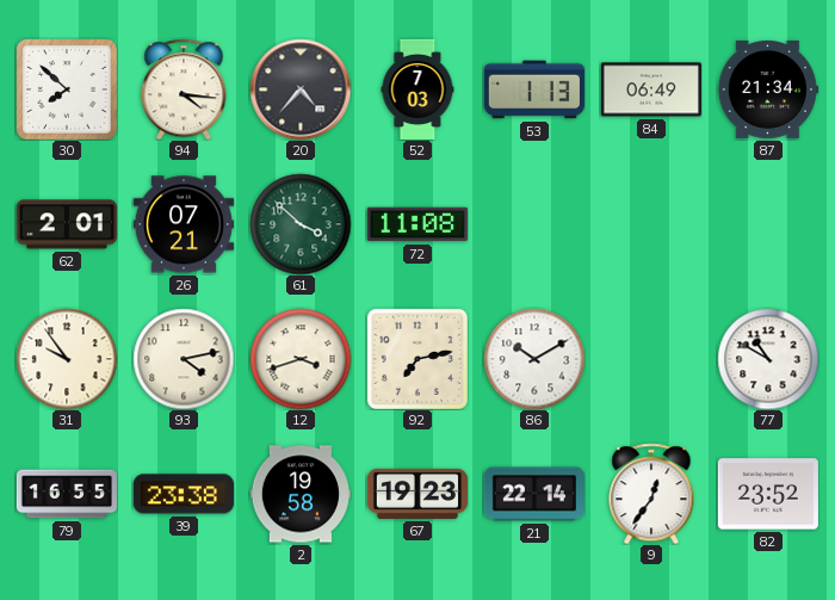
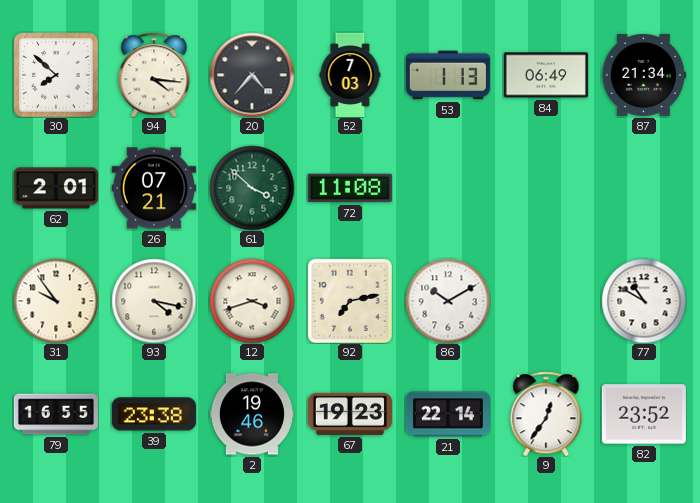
93: 4:13 -> 4:17
2: 19:58 -> 19:46
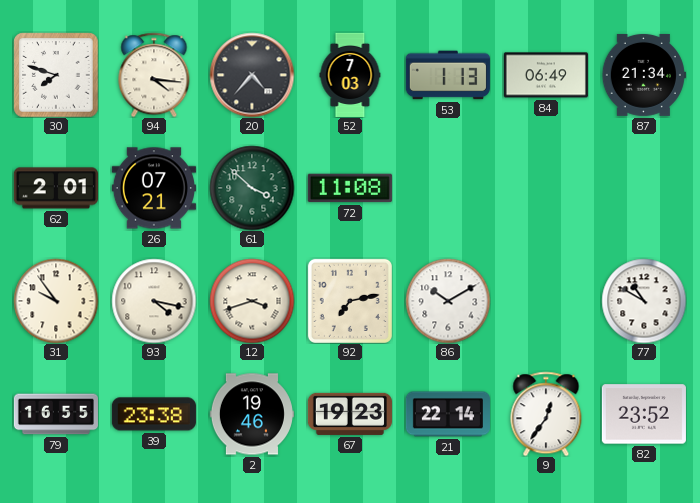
30: 7:52 -> 7:48
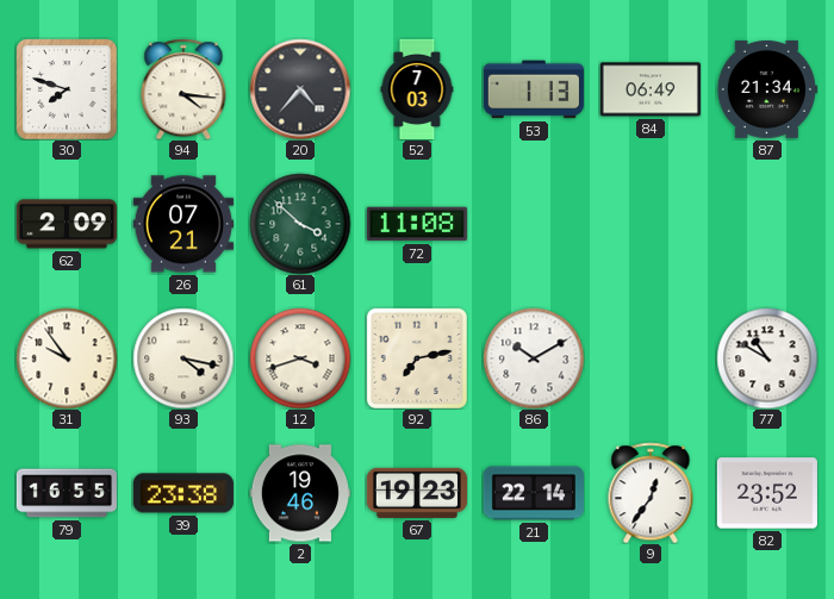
62: 2:01 -> 2:09
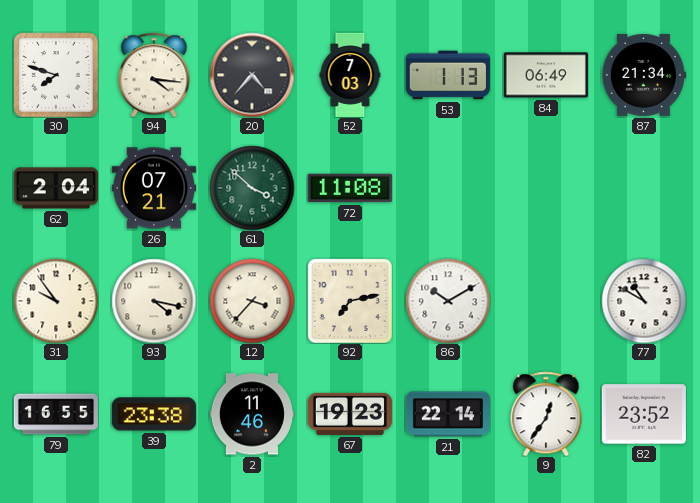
62: 2:09 -> 2:04
12: 3:42 -> 3:37
2: 19:46 -> 11:46
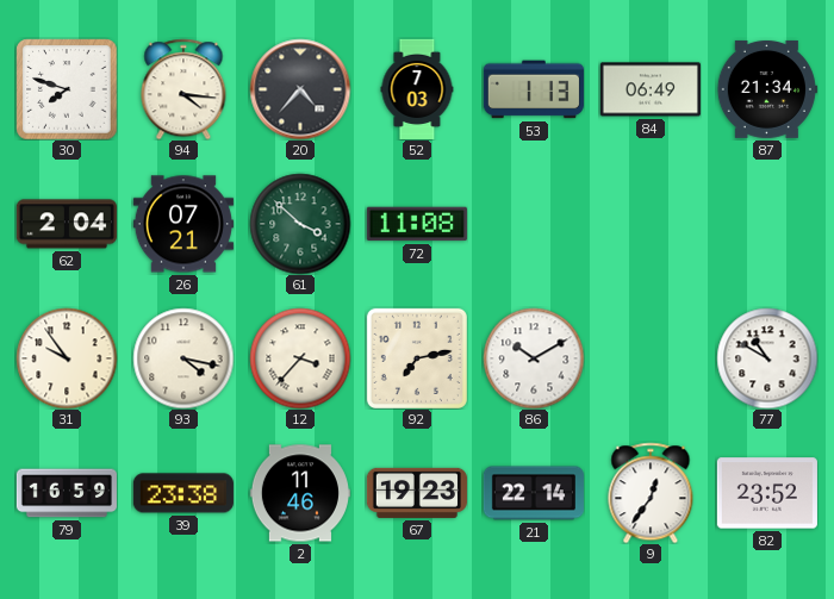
79: 16:55 -> 16:59
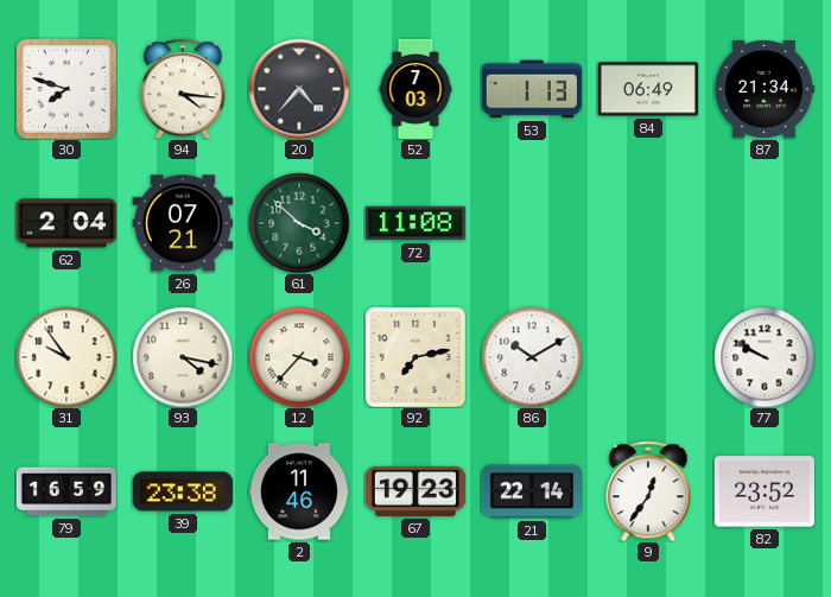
77: 10:50 -> 9:50
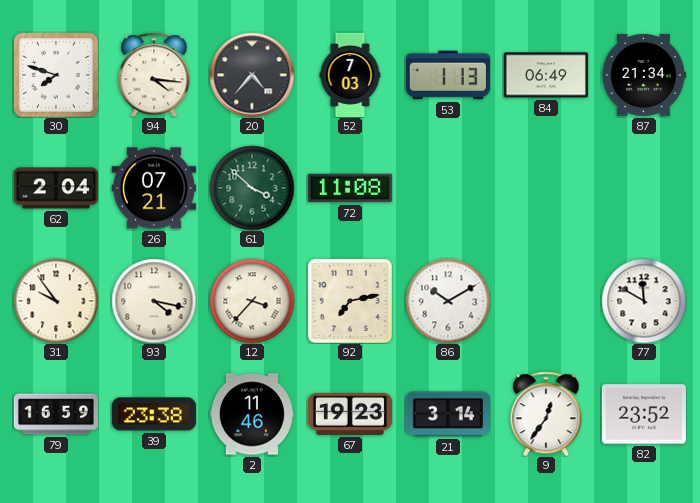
77: 9:50 -> 11:50
21: 22:14 -> 3:14
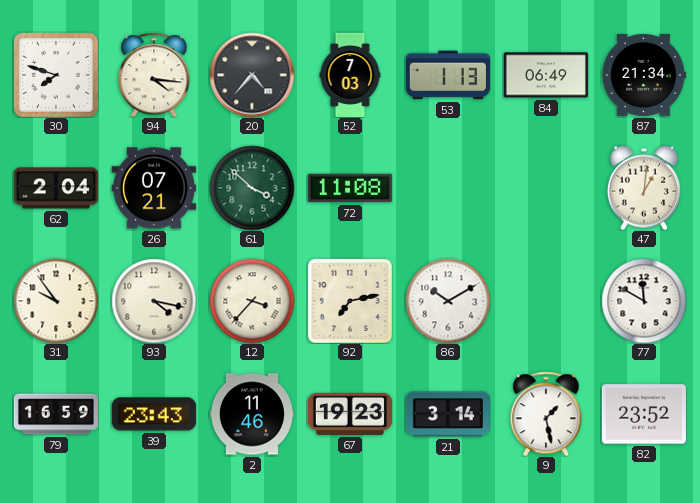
47: none -> 1:01
39: 23:38 -> 23:43
9: 12:36 -> 1:28
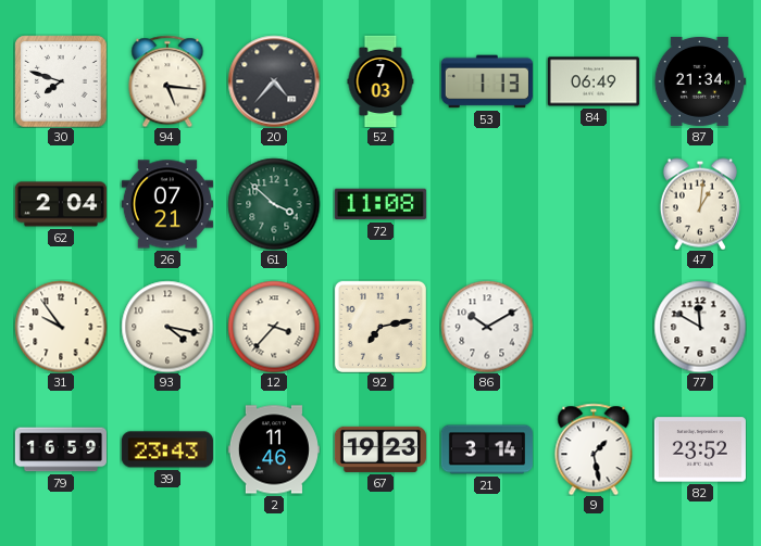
94: 4:16 -> 5:16
